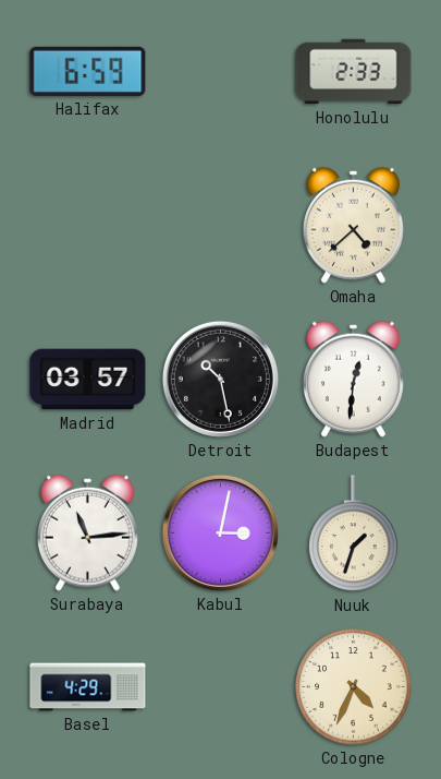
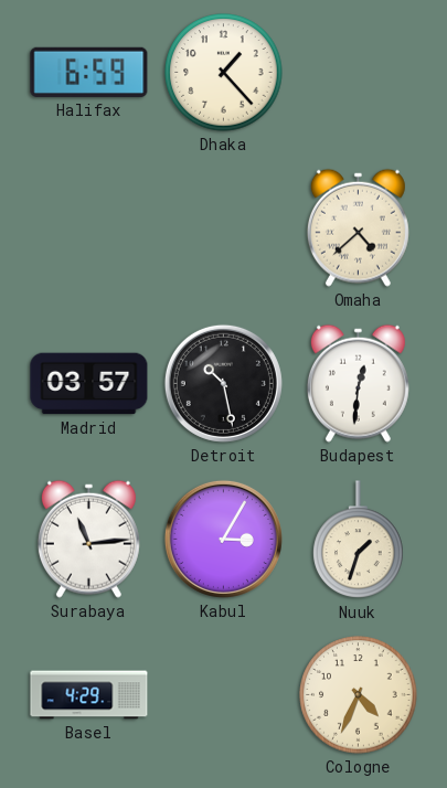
Dhaka: none -> 1:23
Honolulu: 2:33 -> none
Kabul: 3:02 -> 3:05
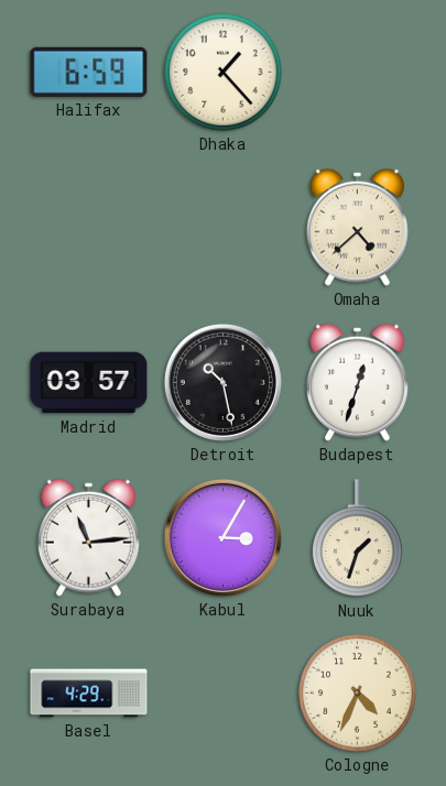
Budapest: 12:31 -> 12:33
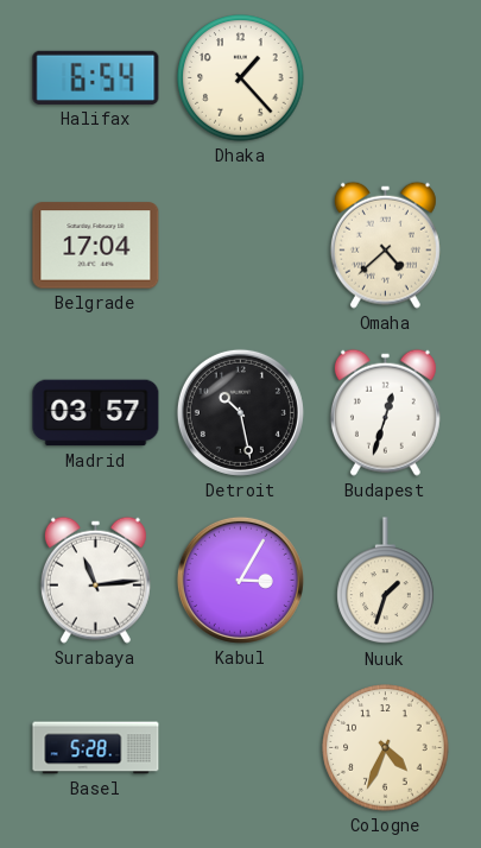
Halifax: 6:59 -> 6:54
Belgrade: none -> 17:04
Basel: 4:29 -> 5:28
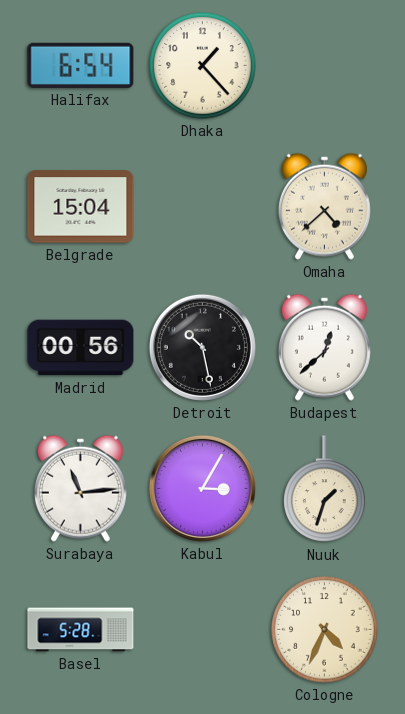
Belgrade: 17:04 -> 15:04
Madrid: 03:57 -> 00:56
Budapest: 12:33 -> 12:38
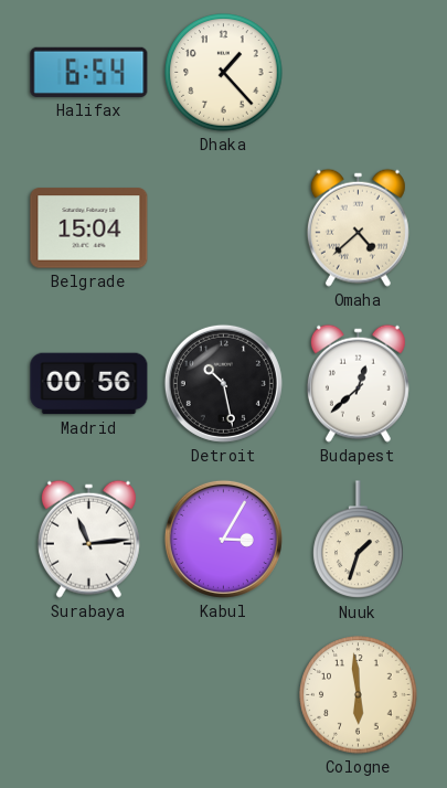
Basel: 5:28 -> none
Cologne: 4:34 -> 5:59
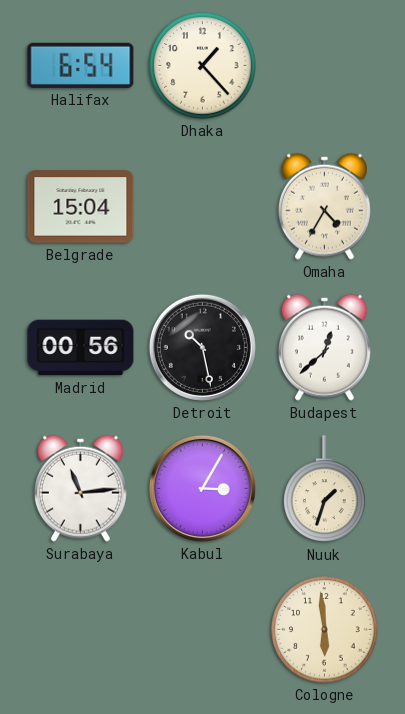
Omaha: 4:38 -> 4:35
